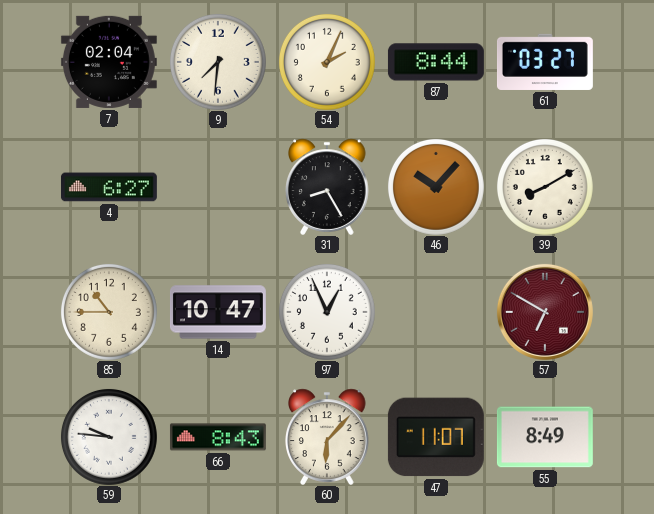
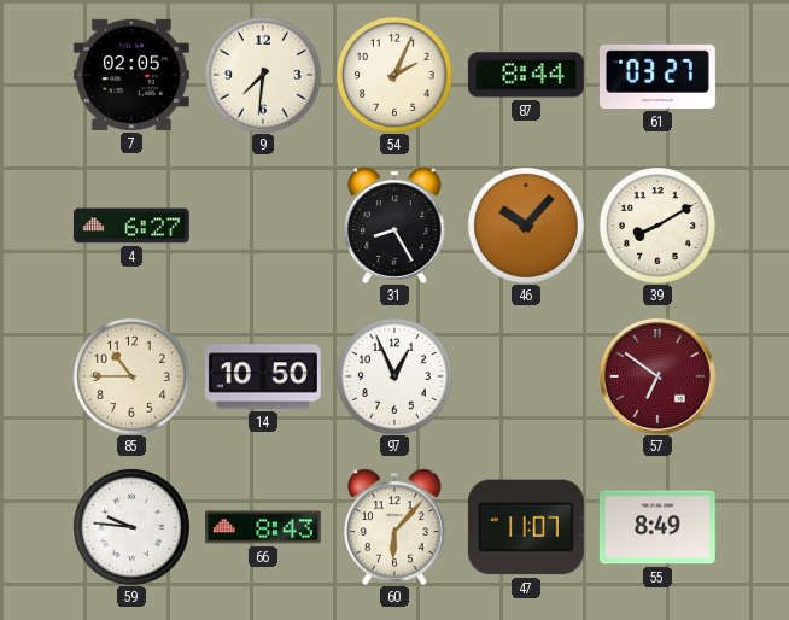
7: 02:04 -> 02:05
14: 10:47 -> 10:50
57: 6:50 -> 6:51
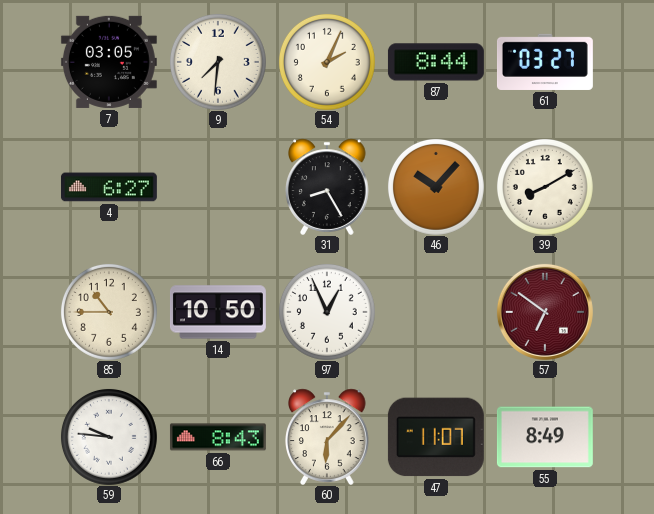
7: 02:05 -> 03:05
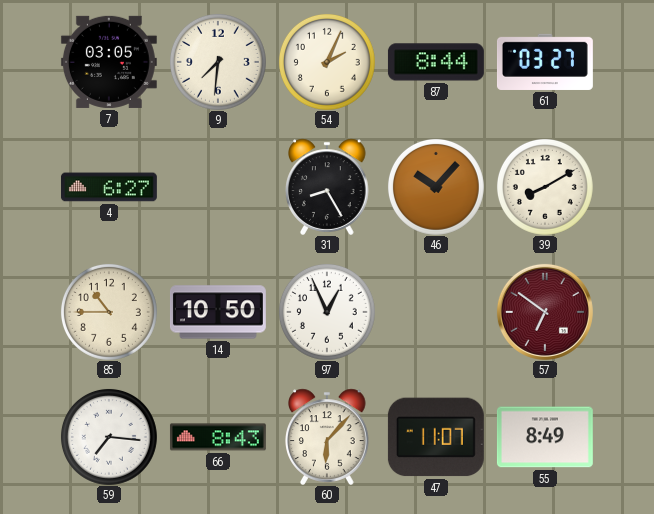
59: 9:46 -> 7:16
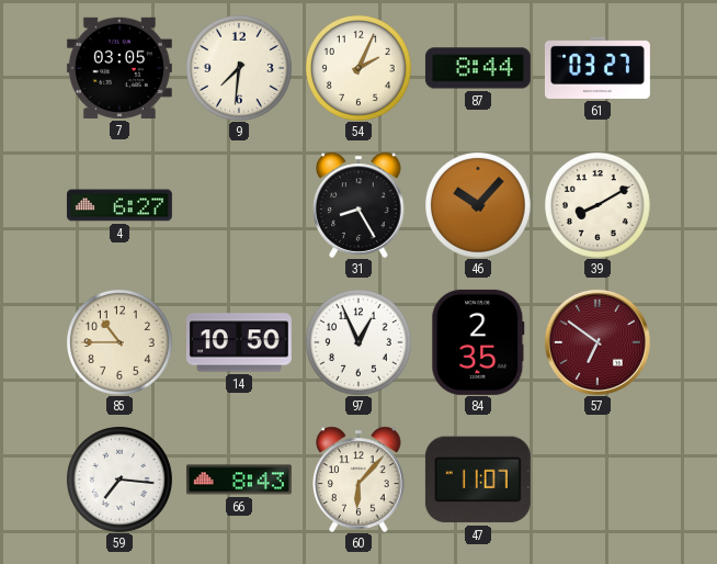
84: none -> 2:35
55: 8:49 -> none
